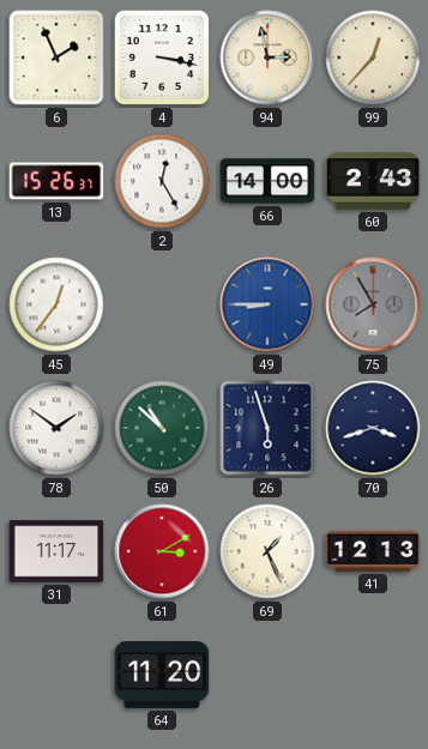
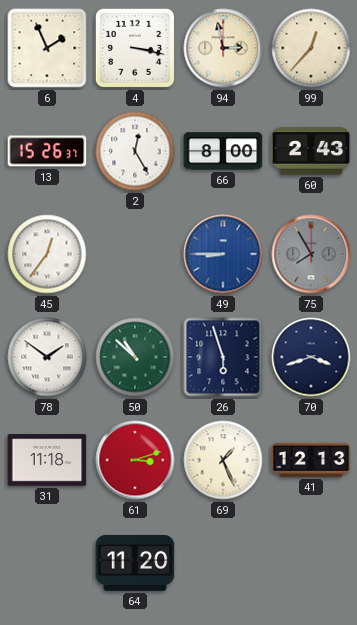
66: 14:00 -> 8:00
31: 11:17 -> 11:18
61: 3:10 -> 3:12
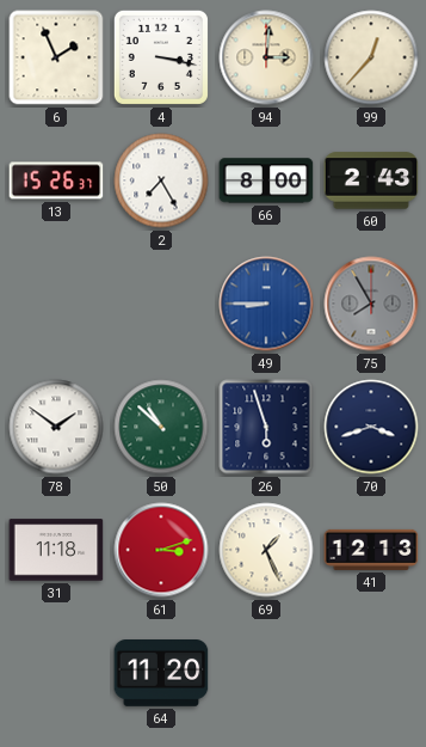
94: 2:58 -> 3:01
2: 12:25 -> 7:25
45: 12:36 -> none
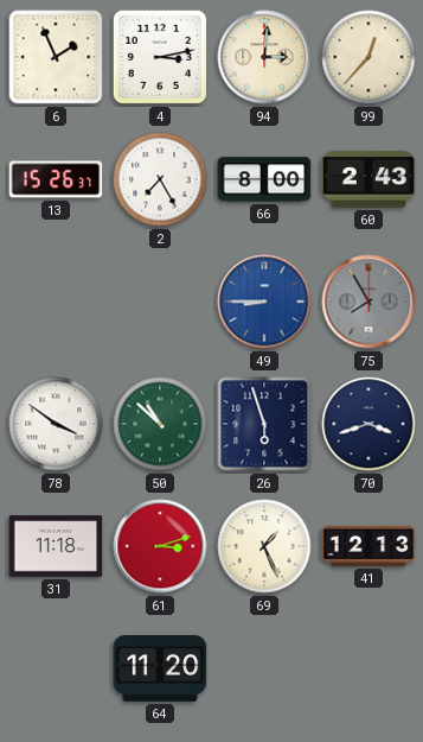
4: 3:17 -> 3:13
78: 1:51 -> 3:51
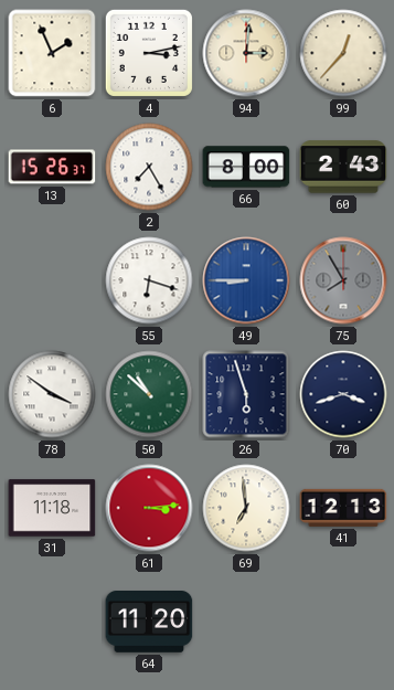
55: none -> 6:18
61: 3:12 -> 3:14
69: 1:26 -> 6:59
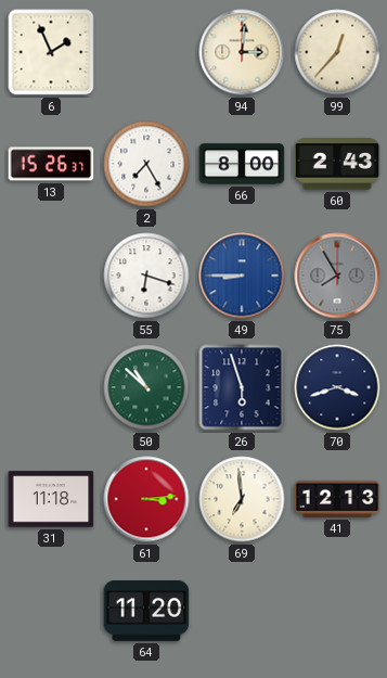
4: 3:13 -> none
78: 3:51 -> none
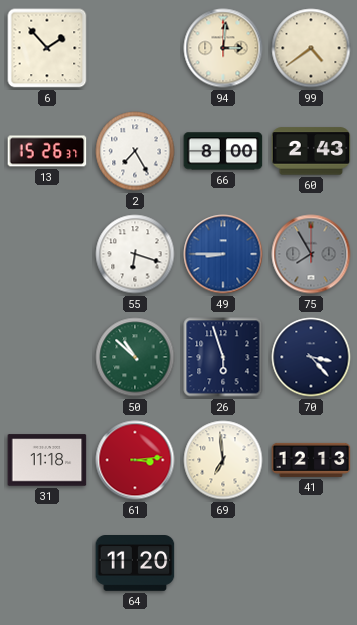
6: 1:56 -> 1:53
99: 12:37 -> 4:39
70: 3:42 -> 3:23
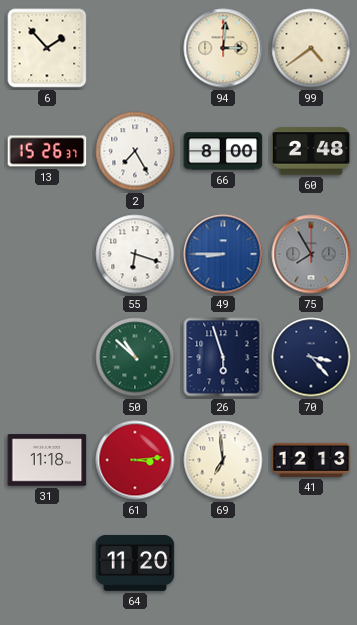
60: 2:43 -> 2:48
